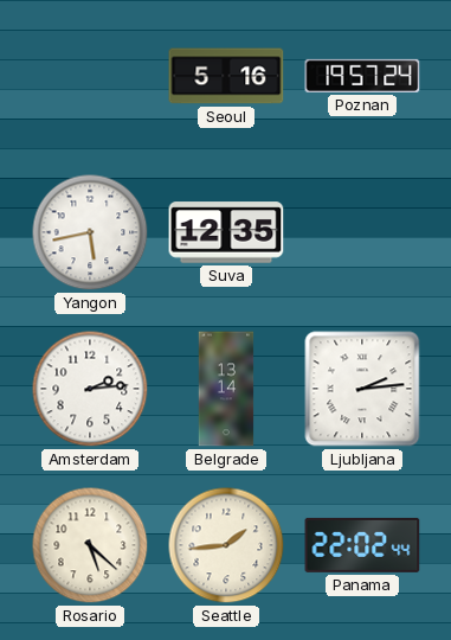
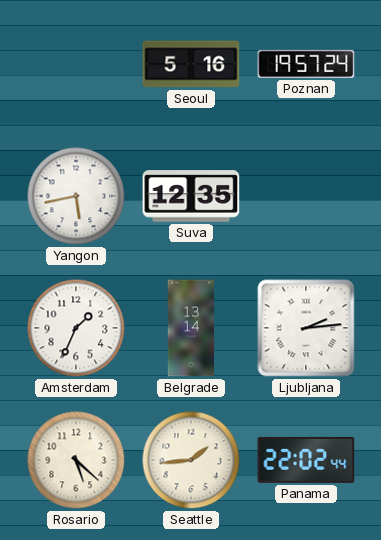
Amsterdam: 2:14 -> 1:34
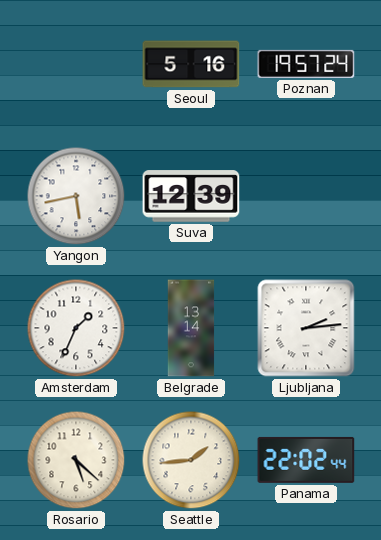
Suva: 12:35 -> 12:39
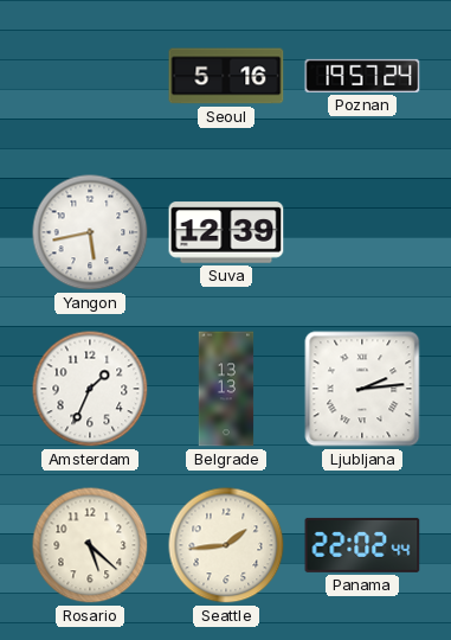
Belgrade: 13:14 -> 13:13
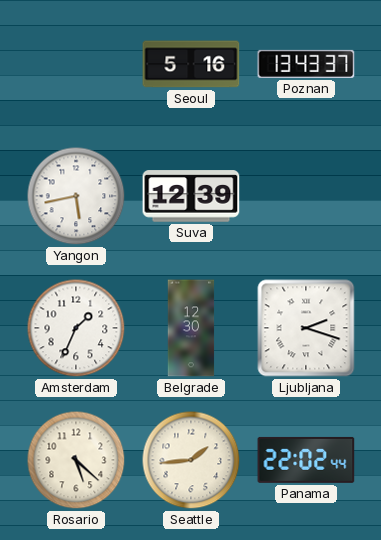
Poznan: 19:57 -> 13:43
Belgrade: 13:13 -> 12:30
Ljubljana: 2:14 -> 2:18
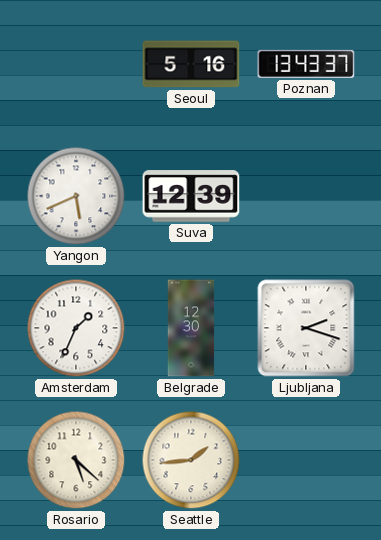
Yangon: 5:43 -> 5:41
Panama: 22:02 -> none
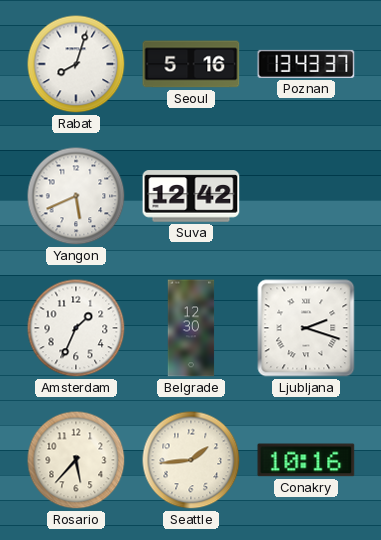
Rabat: none -> 8:03
Suva: 12:39 -> 12:42
Rosario: 5:22 -> 5:37
Conakry: none -> 10:16
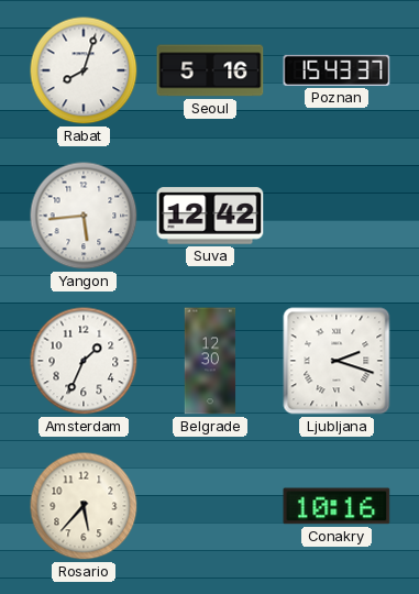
Poznan: 13:43 -> 15:43
Yangon: 5:41 -> 5:44
Seattle: 1:44 -> none
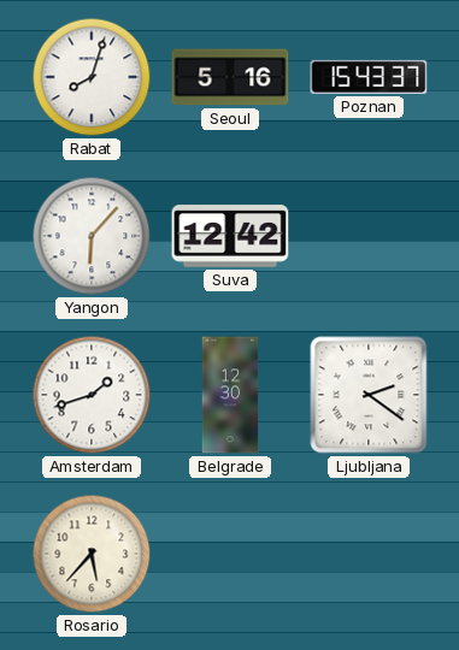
Yangon: 5:44 -> 6:07
Amsterdam: 1:34 -> 1:42
Ljubljana: 2:18 -> 2:21
Conakry: 10:16 -> none
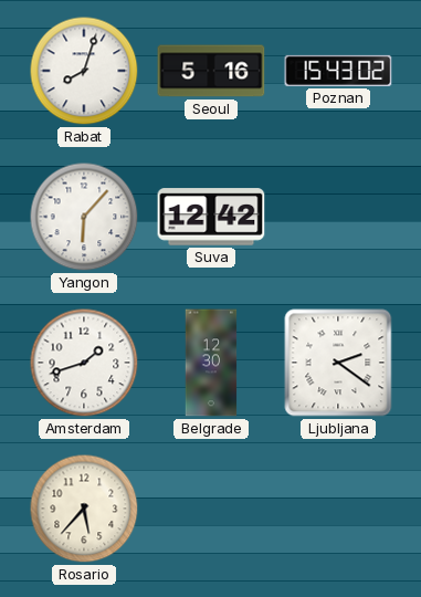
Poznan: 15:43:37 -> 15:43:02
